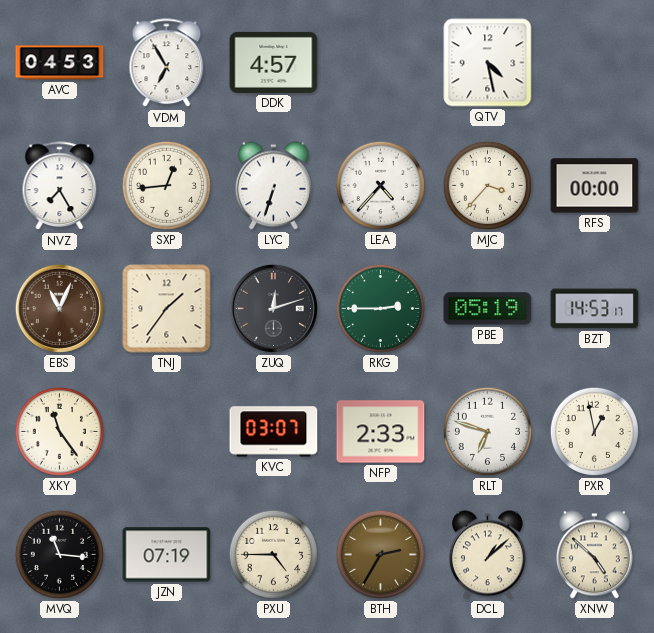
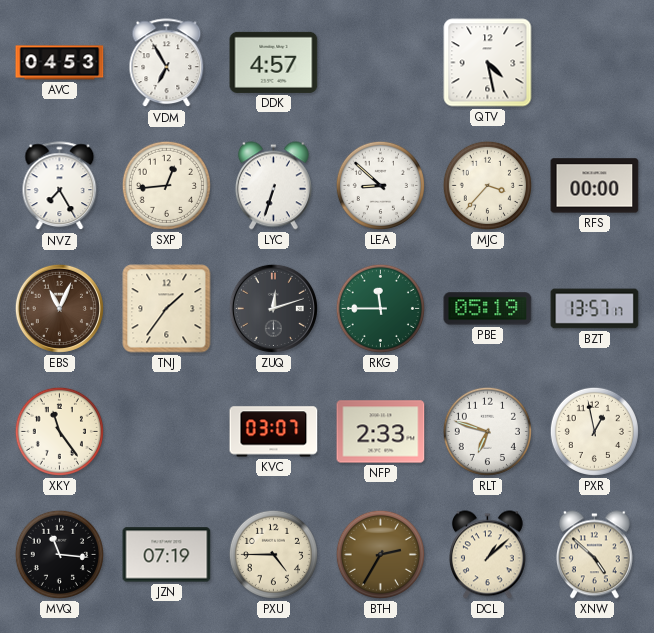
LEA: 4:37 -> 8:52
RKG: 2:45 -> 11:45
BZT: 14:53 -> 13:57
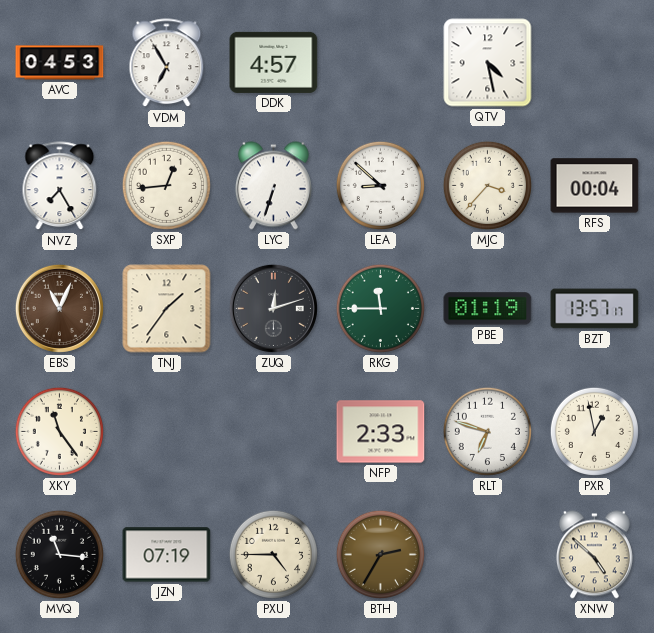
RFS: 00:00 -> 00:04
PBE: 05:19 -> 01:19
KVC: 03:07 -> none
DCL: 1:08 -> none
